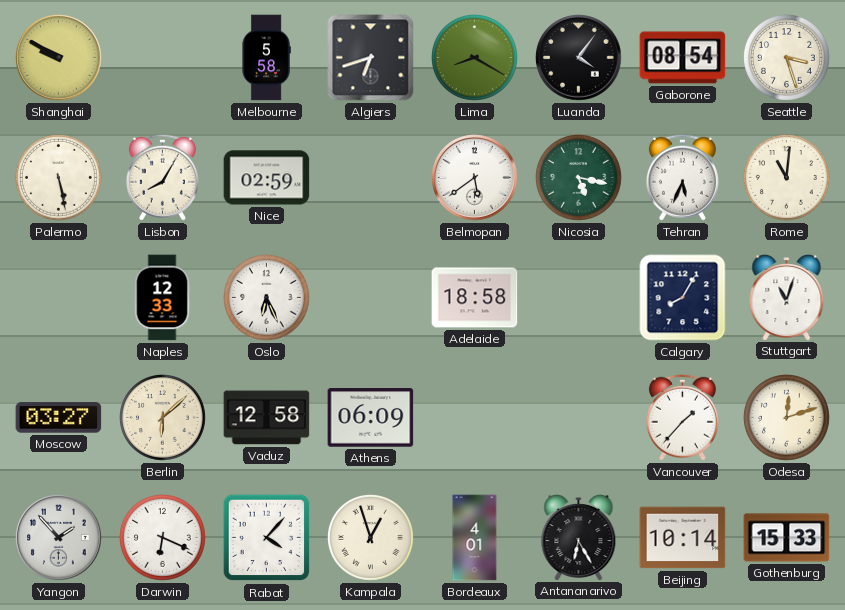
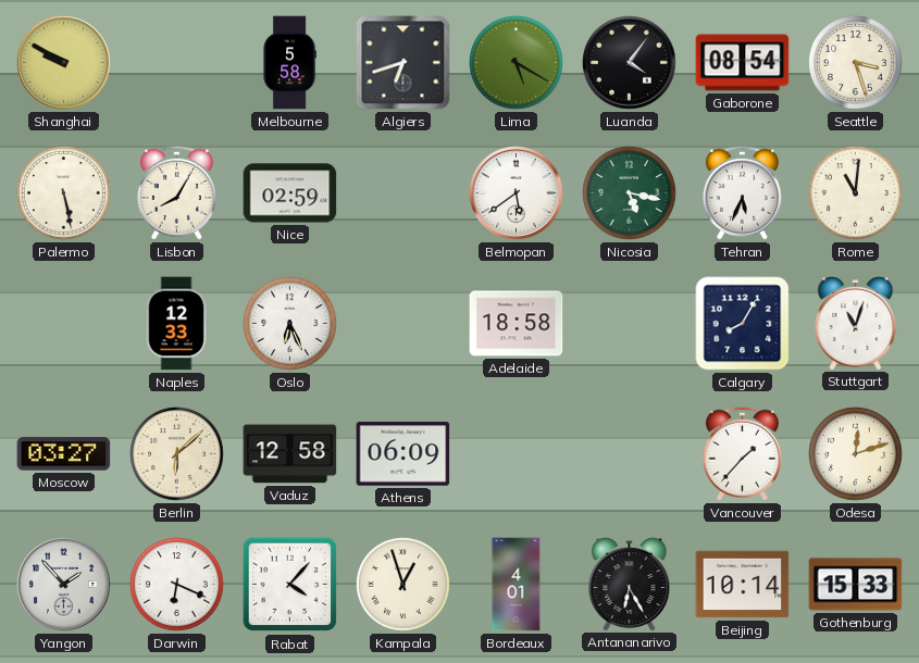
Lima: 8:20 -> 5:20
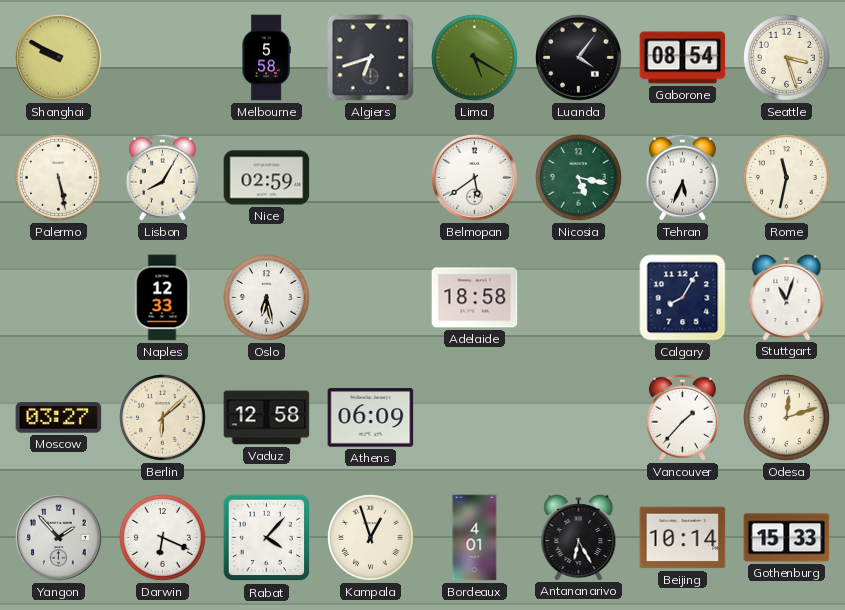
Rome: 11:01 -> 11:32
Oslo: 6:26 -> 6:28
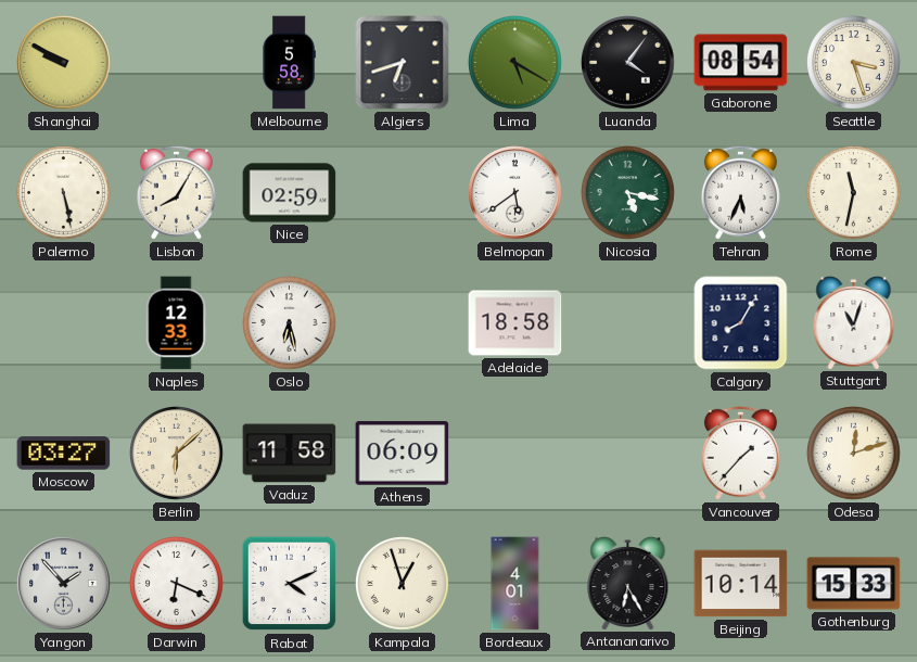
Vaduz: 12:58 -> 11:58
Rabat: 4:07 -> 4:11
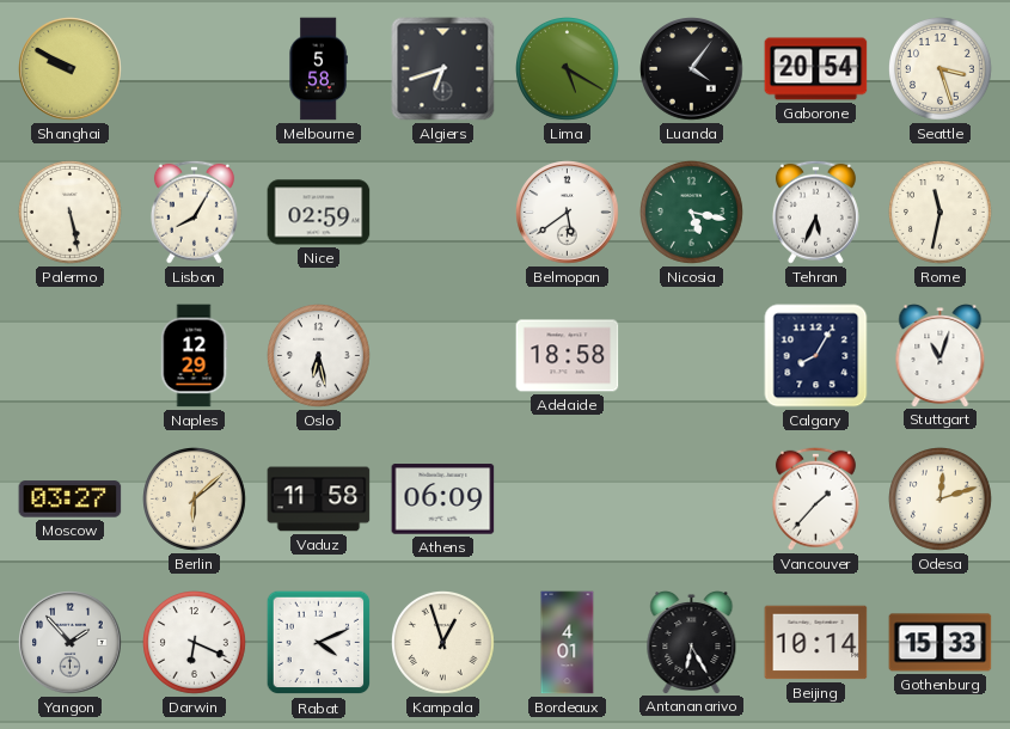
Gaborone: 08:54 -> 20:54
Naples: 12:33 -> 12:29
